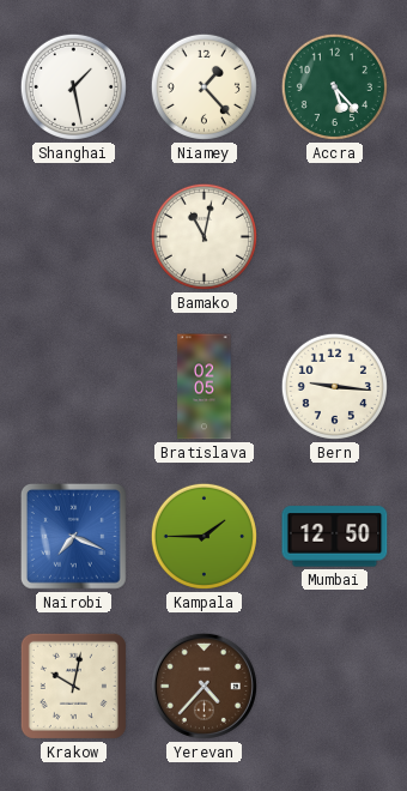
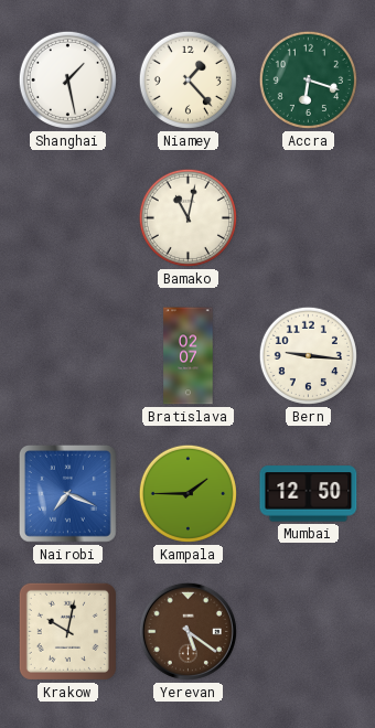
Accra: 5:23 -> 6:18
Bratislava: 02:05 -> 02:07
Yerevan: 4:37 -> 5:21
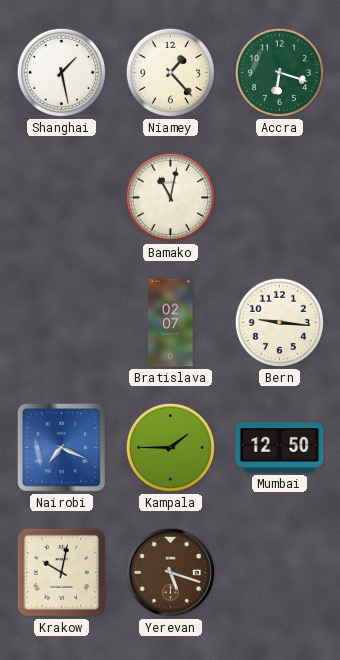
Yerevan: 5:21 -> 5:18
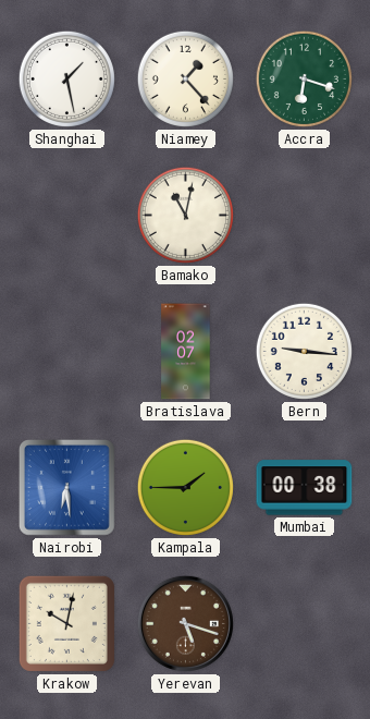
Nairobi: 7:19 -> 6:29
Mumbai: 12:50 -> 00:38
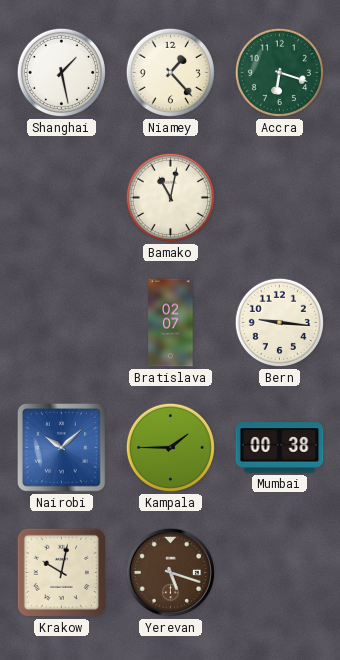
Nairobi: 6:29 -> 10:08
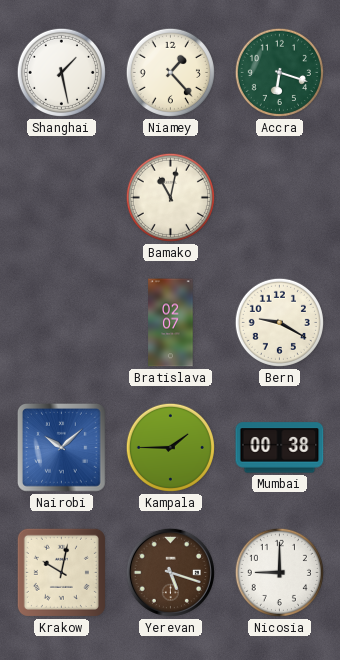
Bern: 9:16 -> 9:20
Nicosia: none -> 9:00
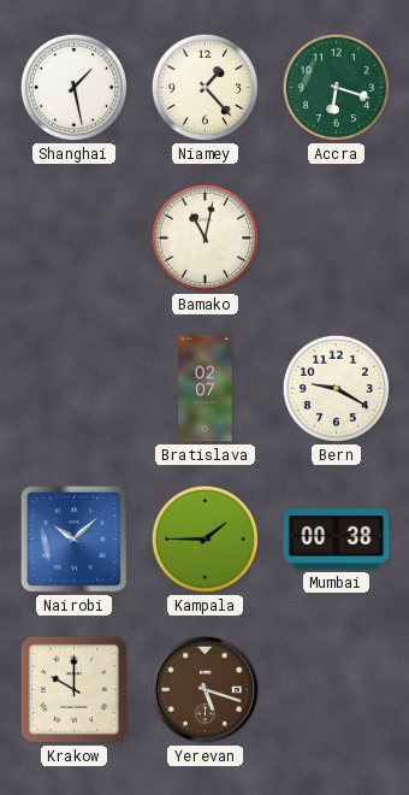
Krakow: 10:02 -> 10:00
Nicosia: 9:00 -> none
